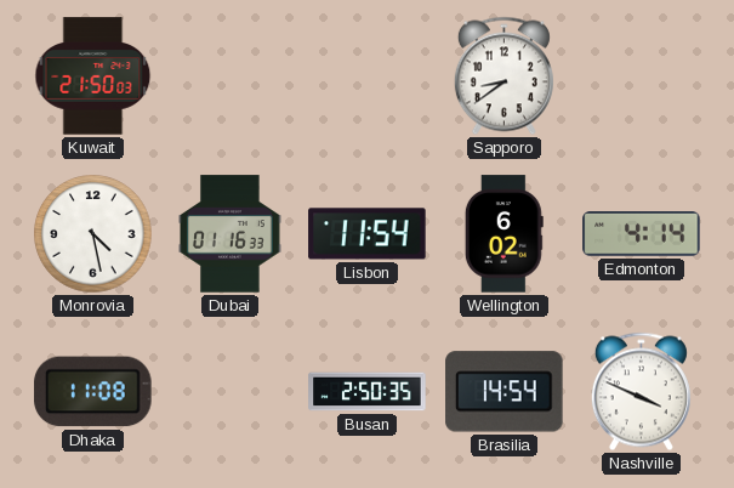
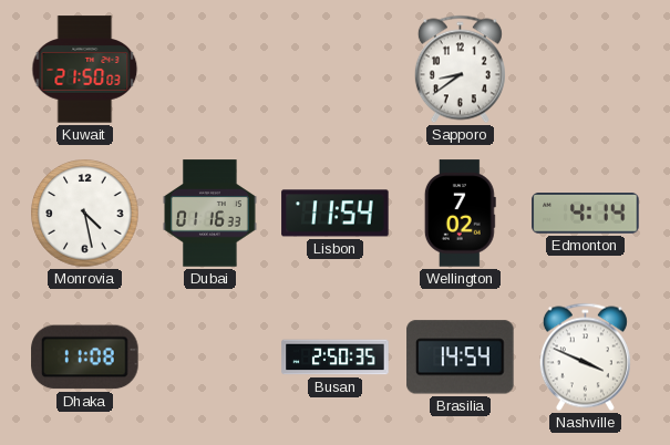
Wellington: 6:02 -> 7:02
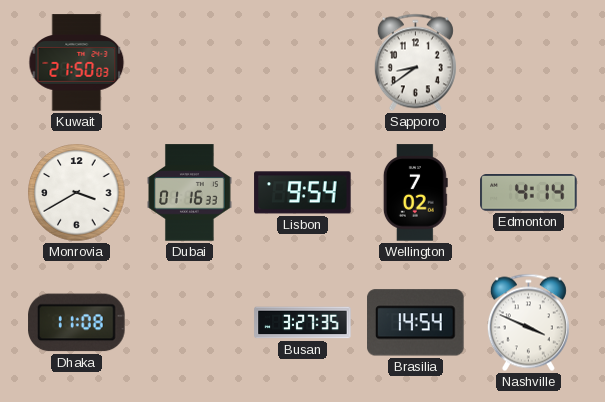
Monrovia: 4:28 -> 3:40
Lisbon: 11:54 -> 9:54
Busan: 2:50 -> 3:27
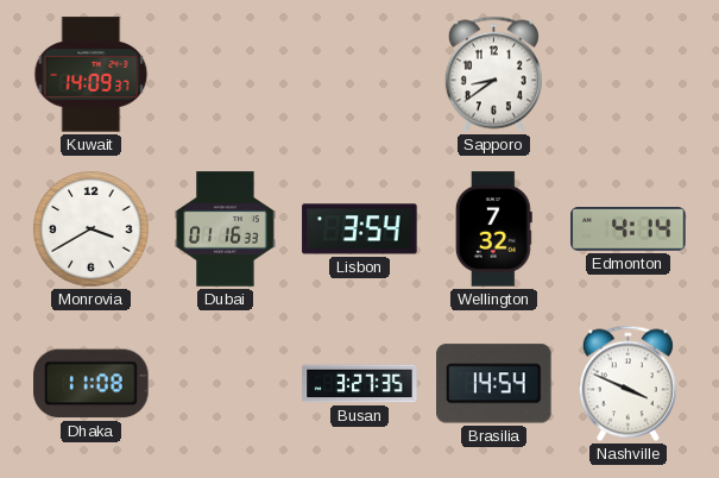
Kuwait: 21:50 -> 14:09
Lisbon: 9:54 -> 3:54
Wellington: 7:02 -> 7:32
